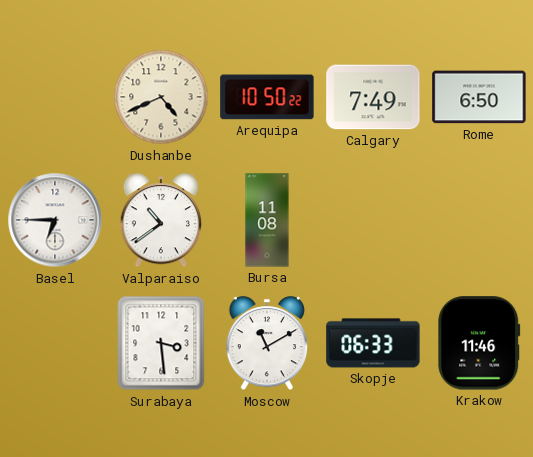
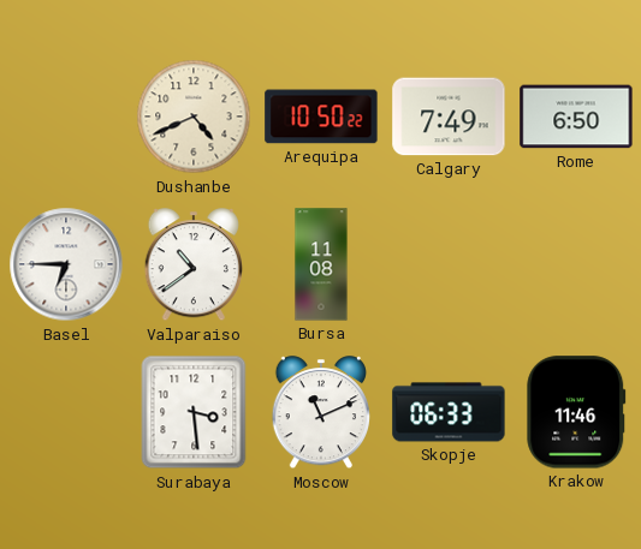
Moscow: 11:10 -> 11:11
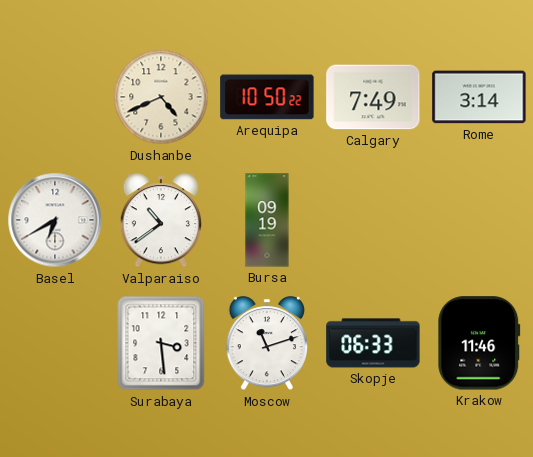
Rome: 6:50 -> 3:14
Basel: 6:45 -> 6:40
Bursa: 11:08 -> 09:19
Moscow: 11:11 -> 11:12
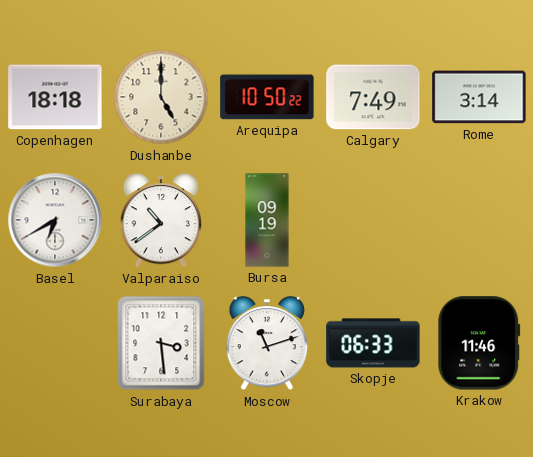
Copenhagen: none -> 18:18
Dushanbe: 4:41 -> 5:00
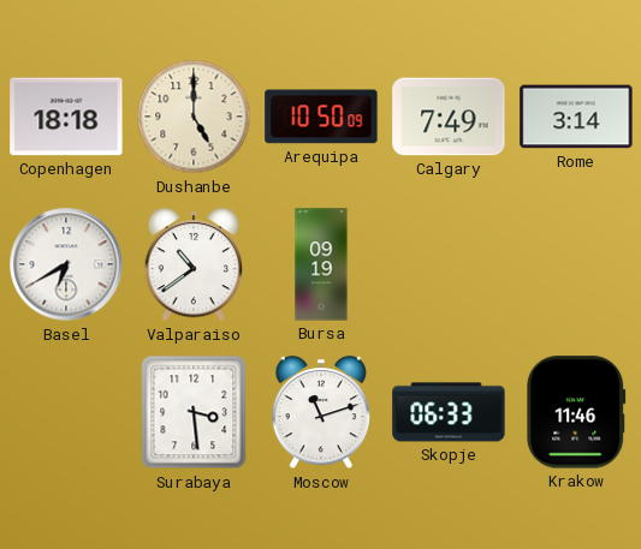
Arequipa: 10:50:22 -> 10:50:09
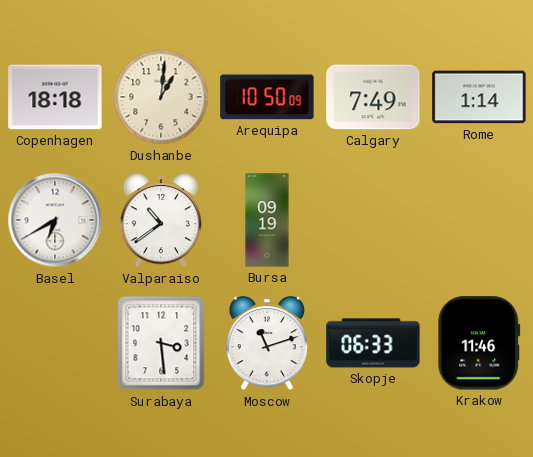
Dushanbe: 5:00 -> 1:01
Rome: 3:14 -> 1:14
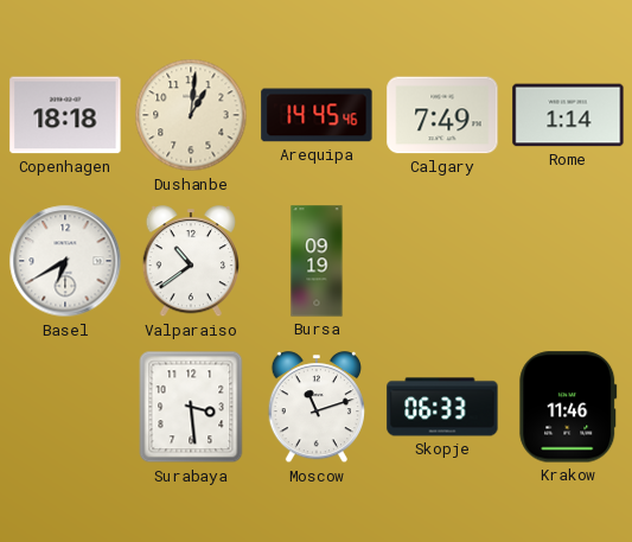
Arequipa: 10:50 -> 14:45
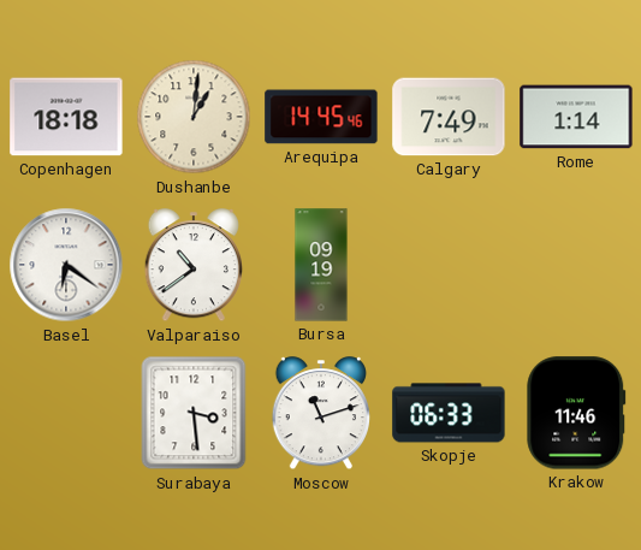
Basel: 6:40 -> 6:21
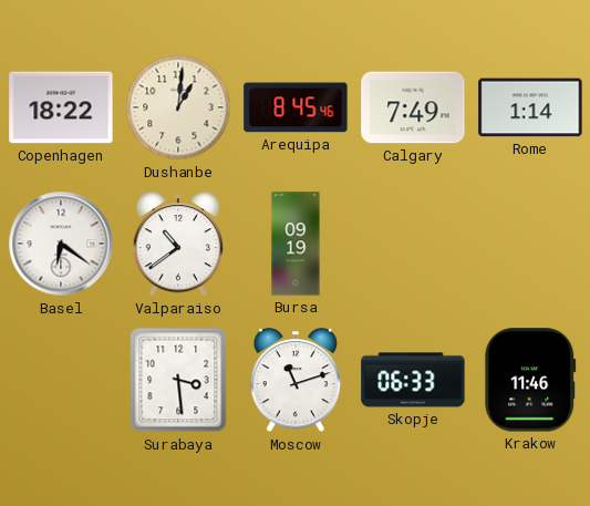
Copenhagen: 18:18 -> 18:22
Arequipa: 14:45 -> 8:45
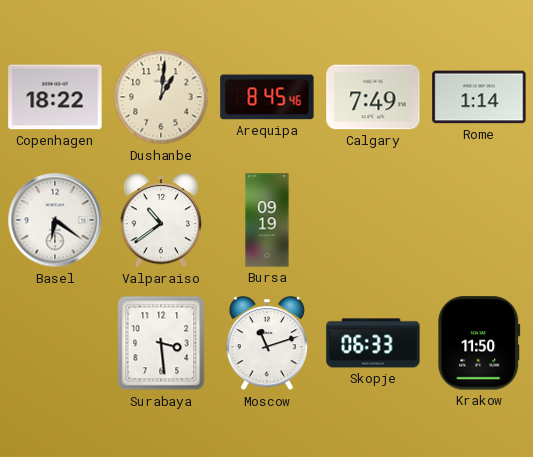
Krakow: 11:46 -> 11:50
